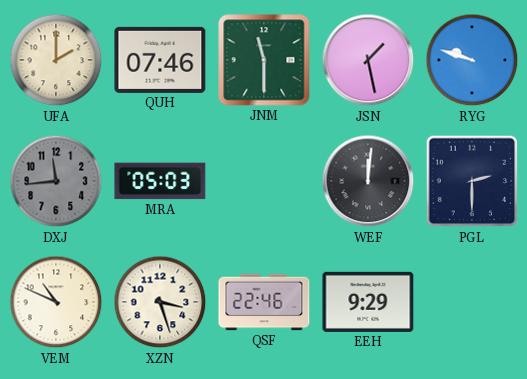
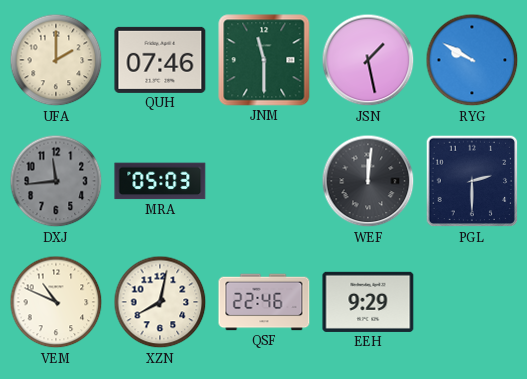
RYG: 9:48 -> 9:50
XZN: 3:27 -> 8:02
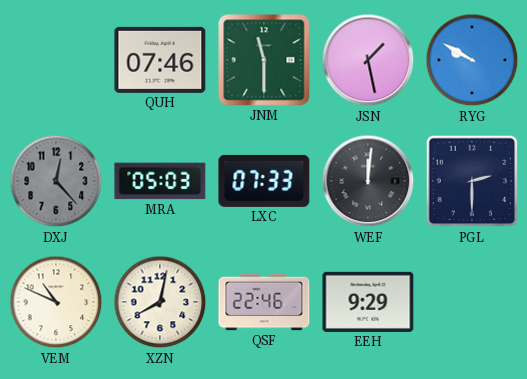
UFA: 2:00 -> none
DXJ: 11:44 -> 12:23
LXC: none -> 07:33
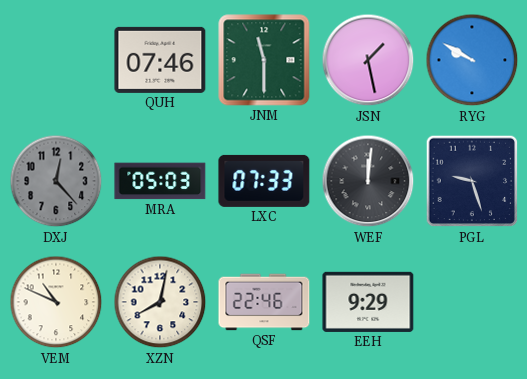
PGL: 2:30 -> 9:27
